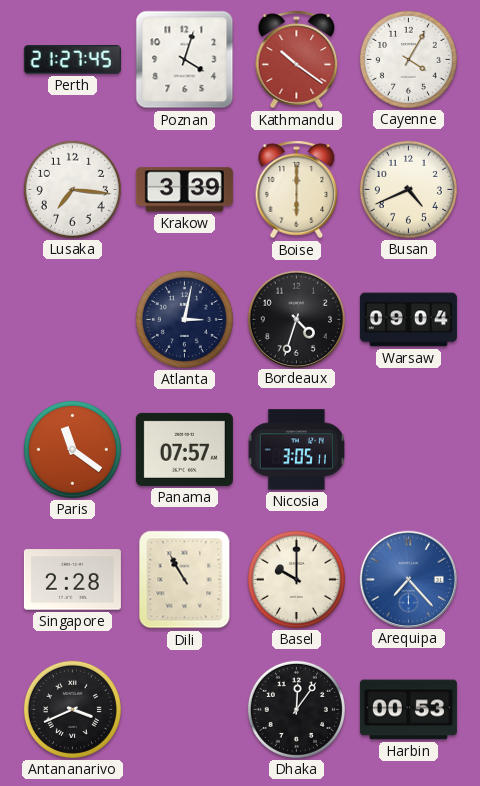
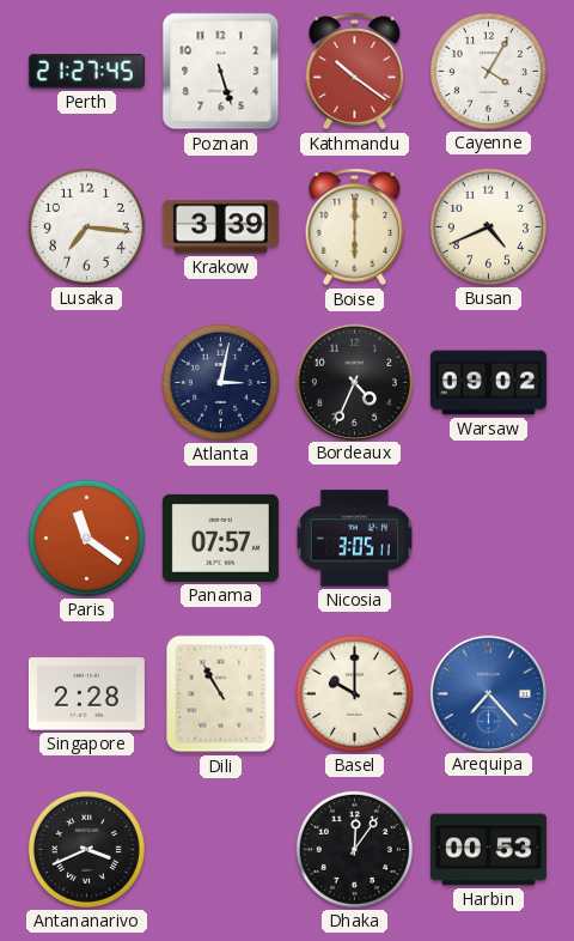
Poznan: 4:03 -> 5:27
Bordeaux: 4:33 -> 4:34
Warsaw: 09:04 -> 09:02
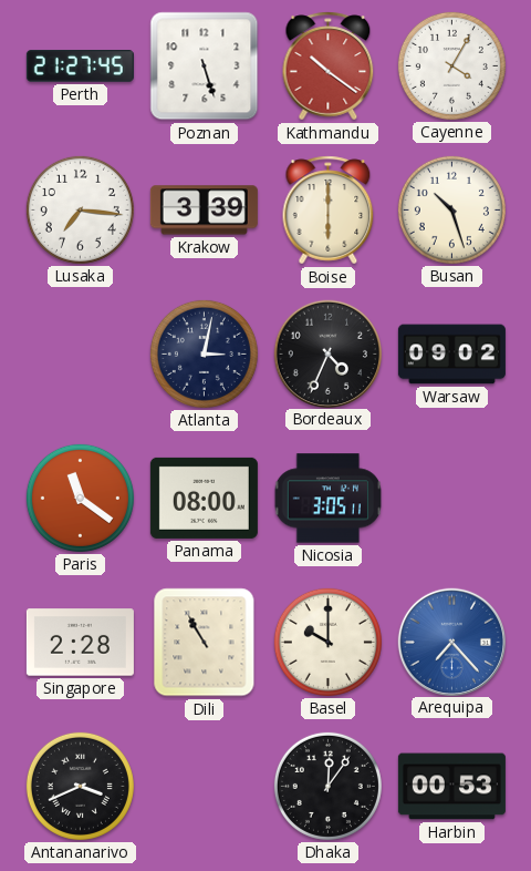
Busan: 4:41 -> 10:27
Panama: 07:57 -> 08:00
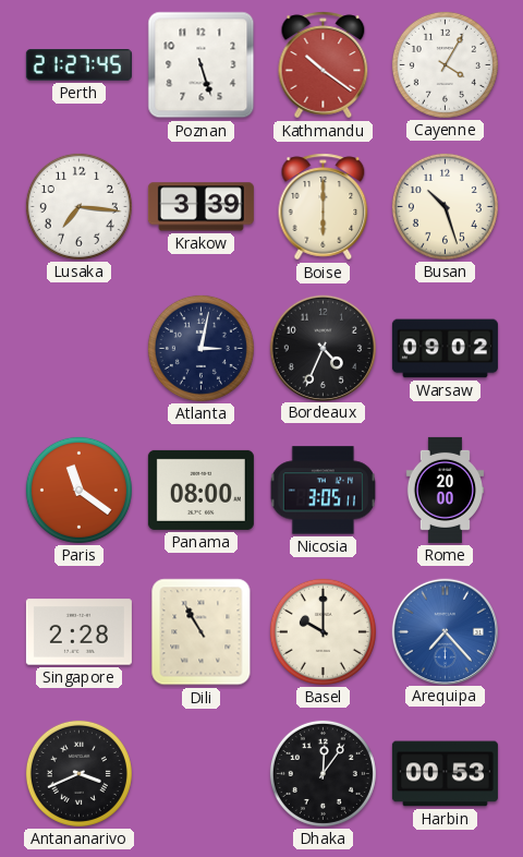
Rome: none -> 20:00
